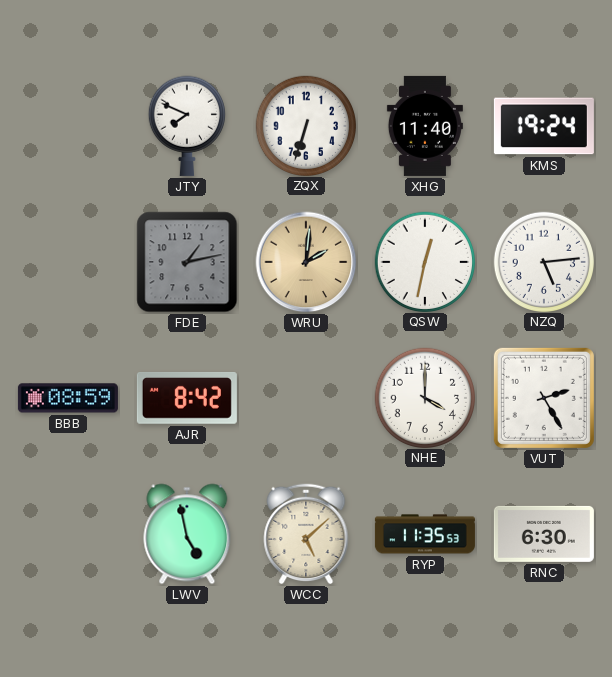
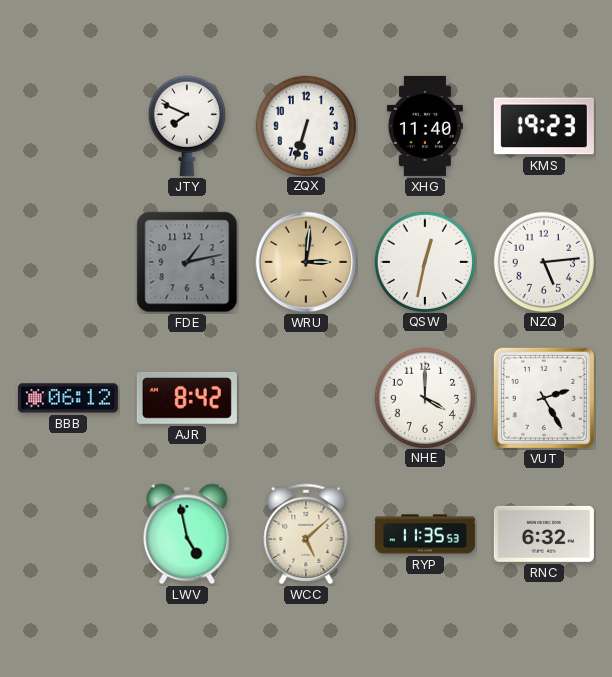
KMS: 19:24 -> 19:23
WRU: 2:01 -> 3:01
BBB: 08:59 -> 06:12
RNC: 6:30 -> 6:32
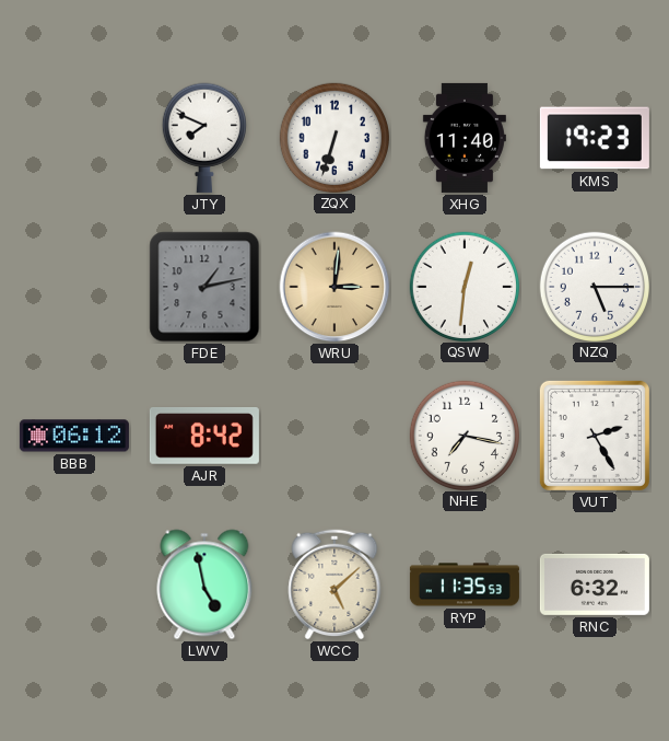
QSW: 12:32 -> 12:31
NZQ: 5:14 -> 5:15
NHE: 4:00 -> 7:17
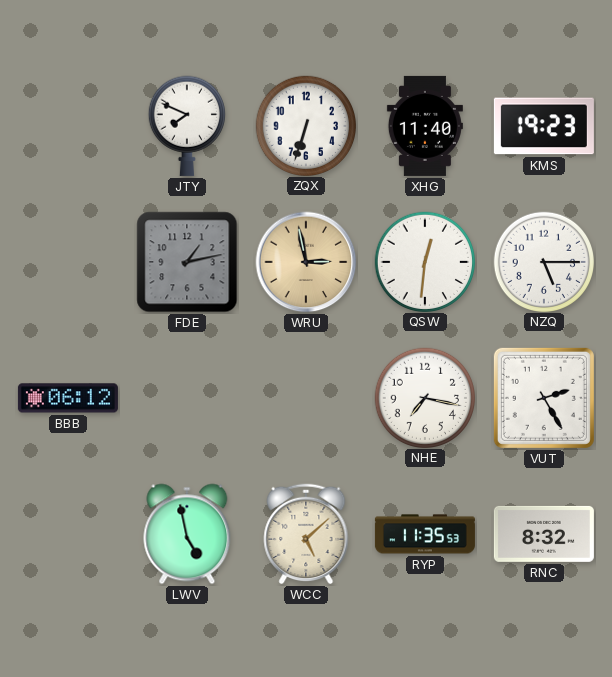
WRU: 3:01 -> 2:58
AJR: 8:42 -> none
RNC: 6:32 -> 8:32
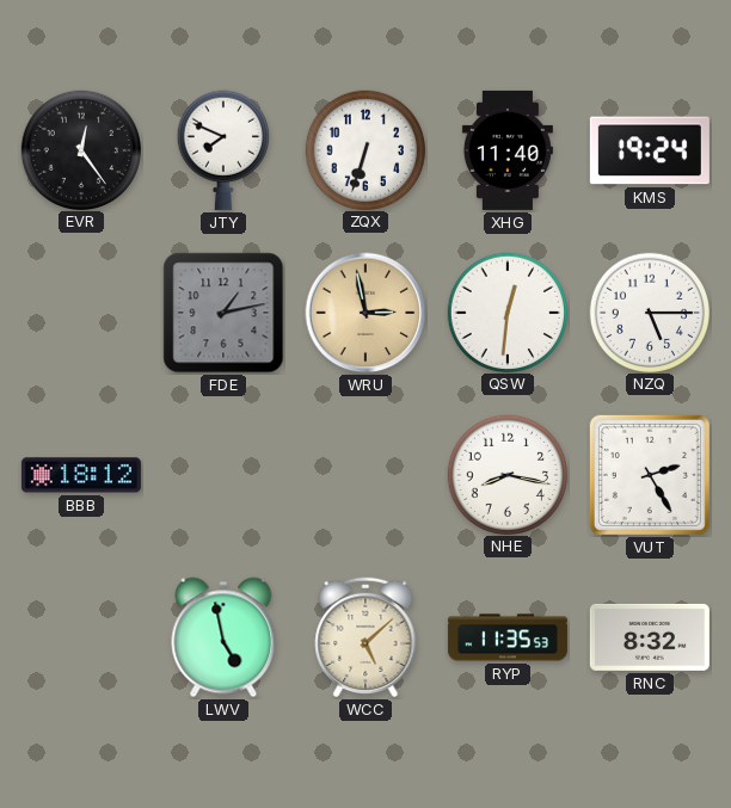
EVR: none -> 12:24
KMS: 19:23 -> 19:24
BBB: 06:12 -> 18:12
NHE: 7:17 -> 8:17
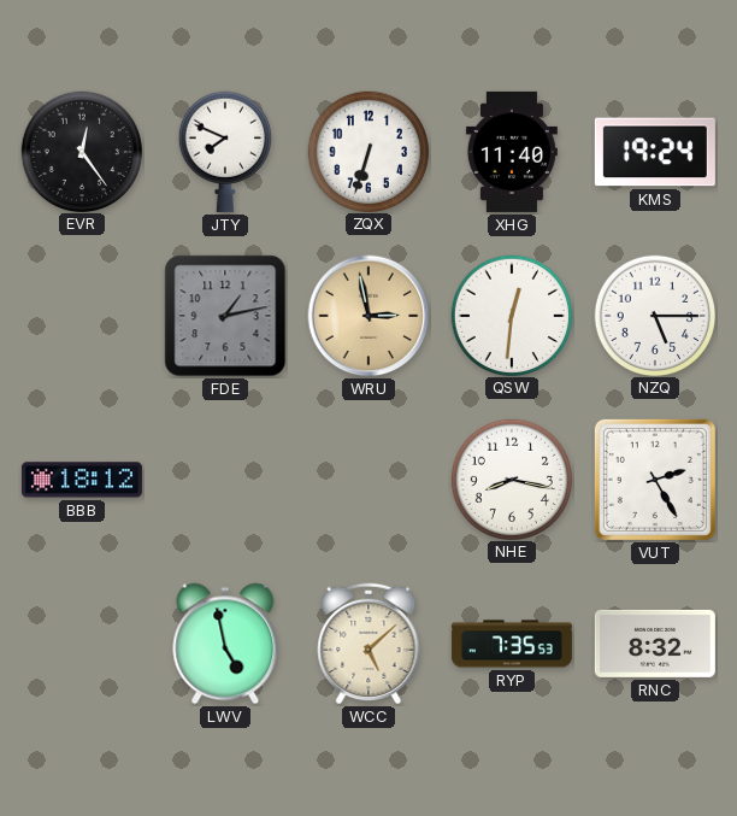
RYP: 11:35 -> 7:35
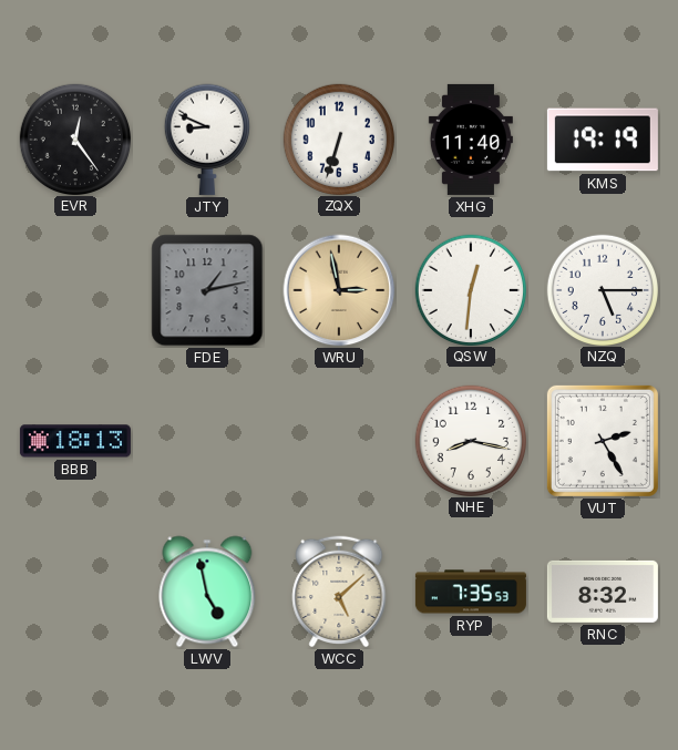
JTY: 7:49 -> 8:49
KMS: 19:24 -> 19:19
BBB: 18:12 -> 18:13
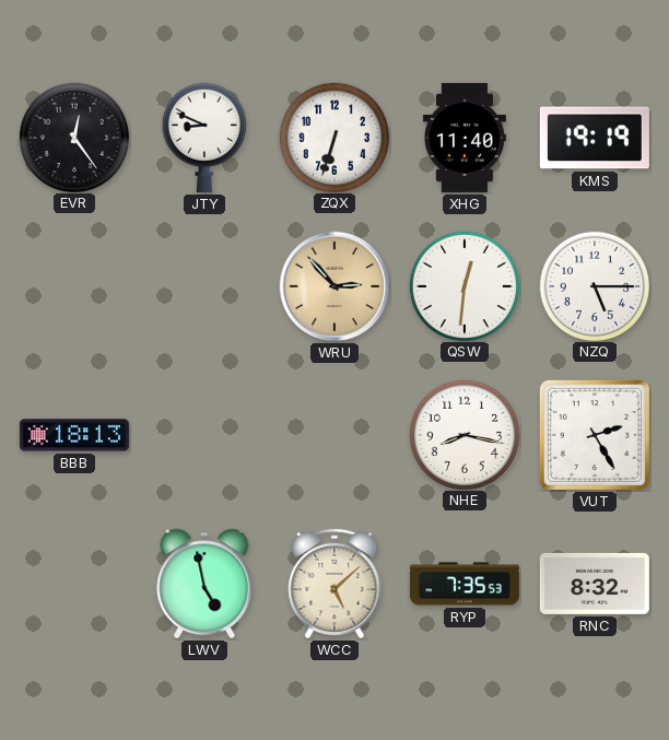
FDE: 1:13 -> none
WRU: 2:58 -> 2:53
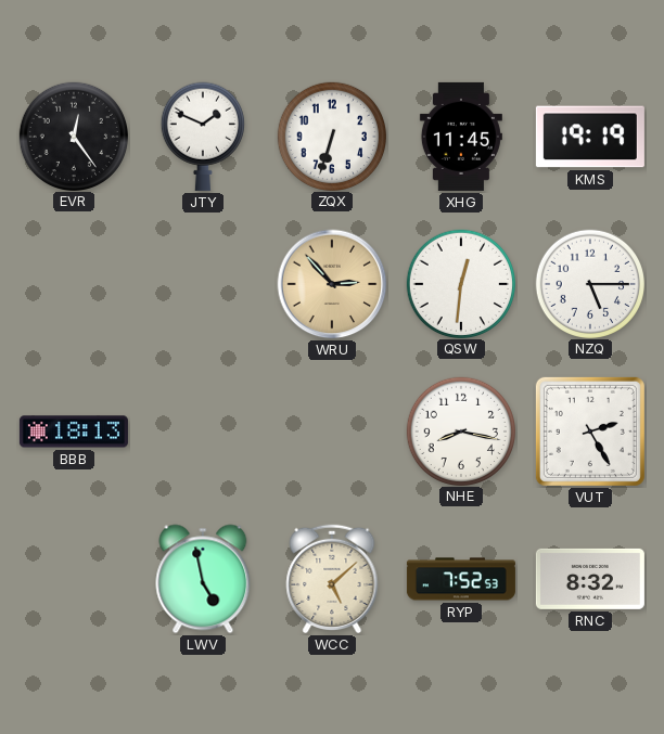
JTY: 8:49 -> 1:49
XHG: 11:40 -> 11:45
RYP: 7:35 -> 7:52
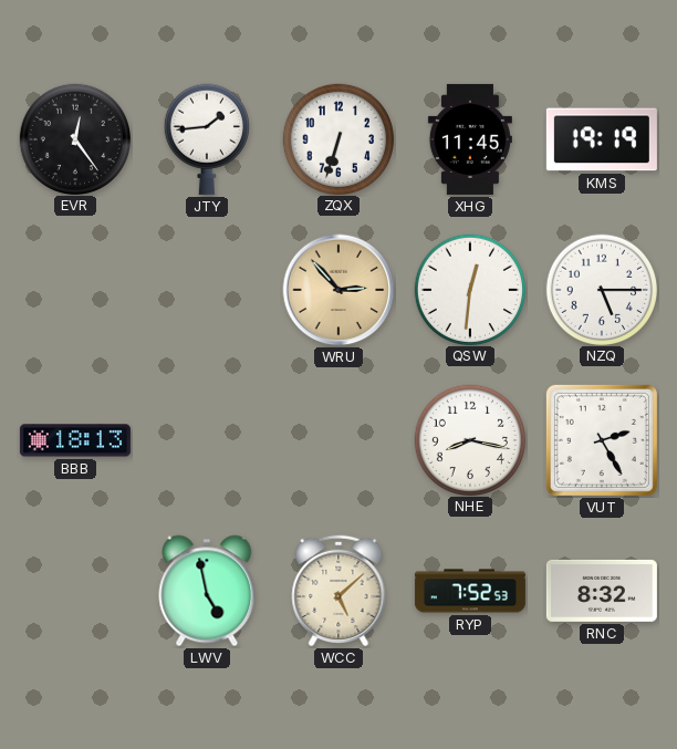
JTY: 1:49 -> 1:44
